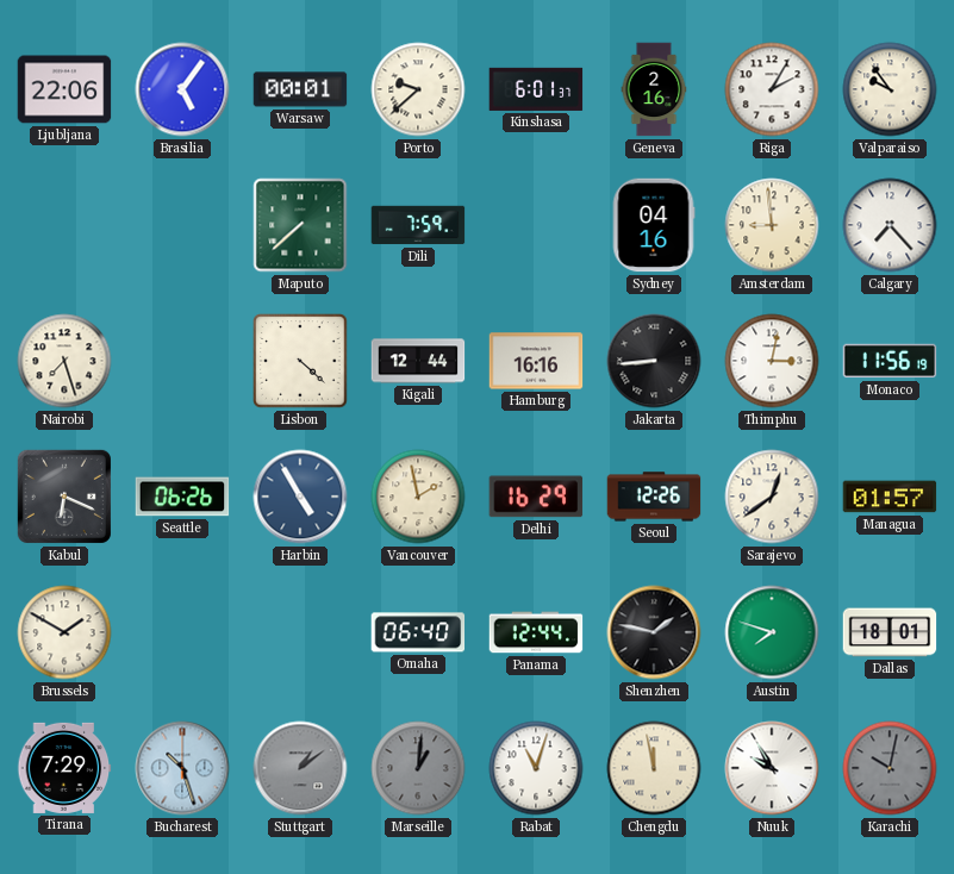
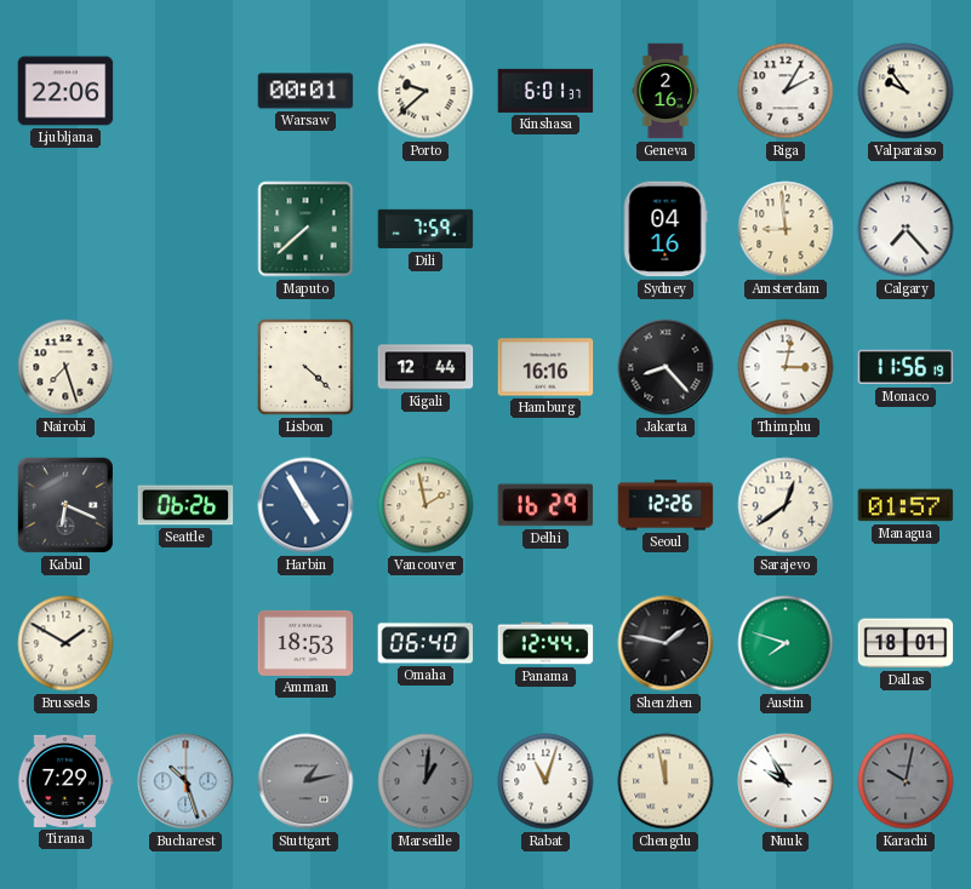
Brasilia: 5:06 -> none
Jakarta: 8:44 -> 8:23
Amman: none -> 18:53
Stuttgart: 1:09 -> 1:13
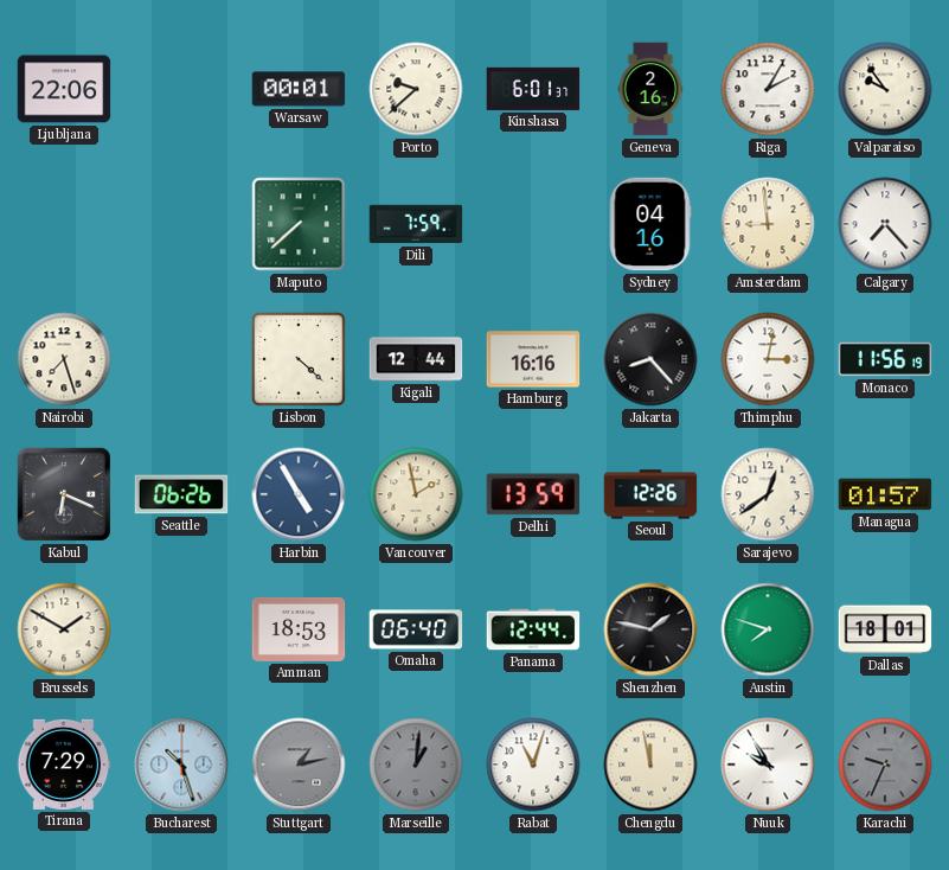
Delhi: 16:29 -> 13:59
Karachi: 10:02 -> 9:34
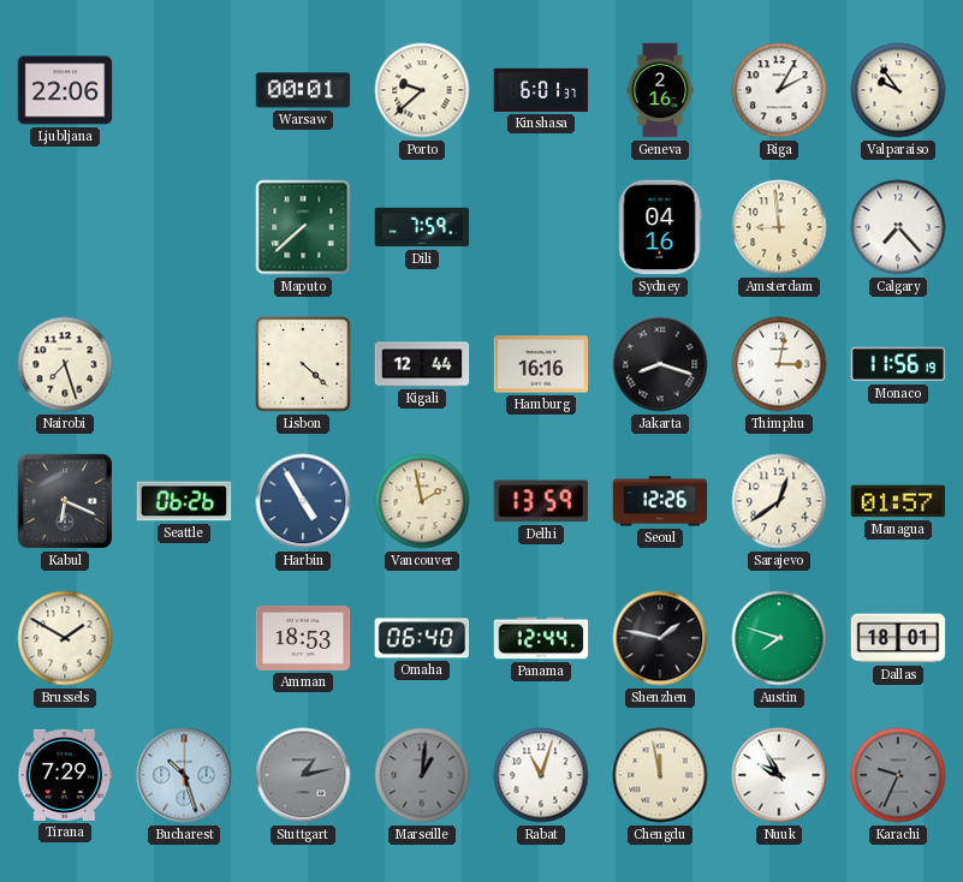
Jakarta: 8:23 -> 8:18
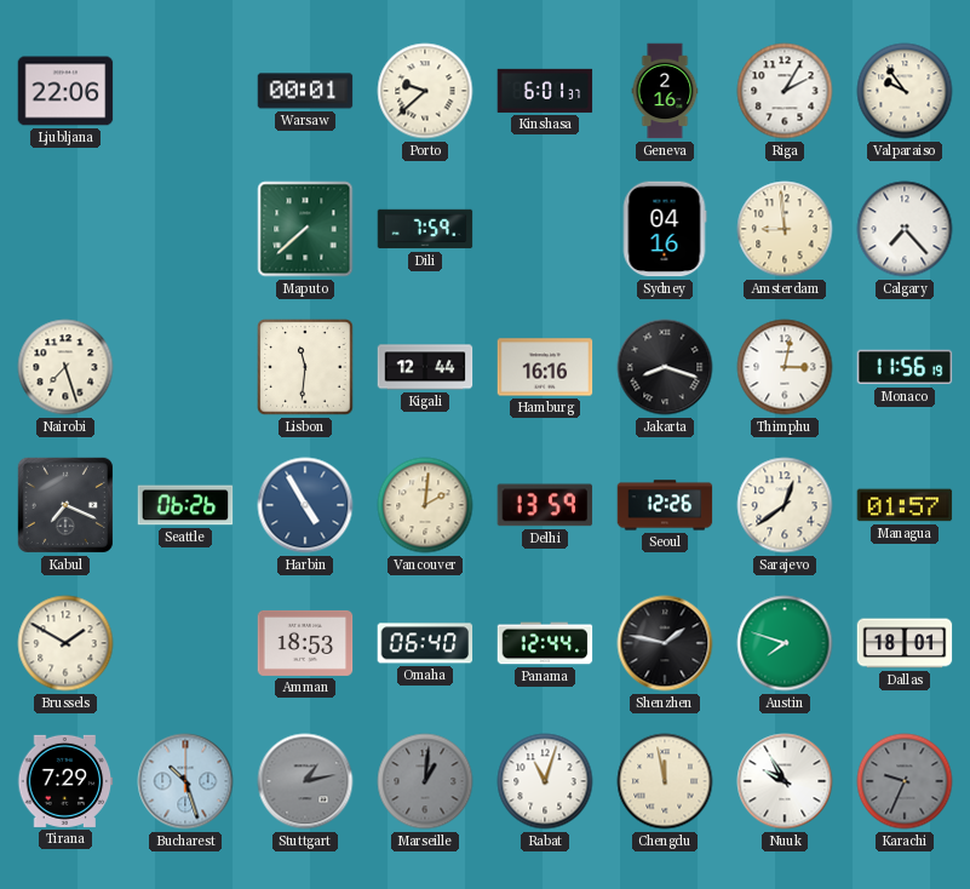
Lisbon: 4:22 -> 11:31
Kabul: 6:19 -> 7:19
Vancouver: 1:58 -> 2:01
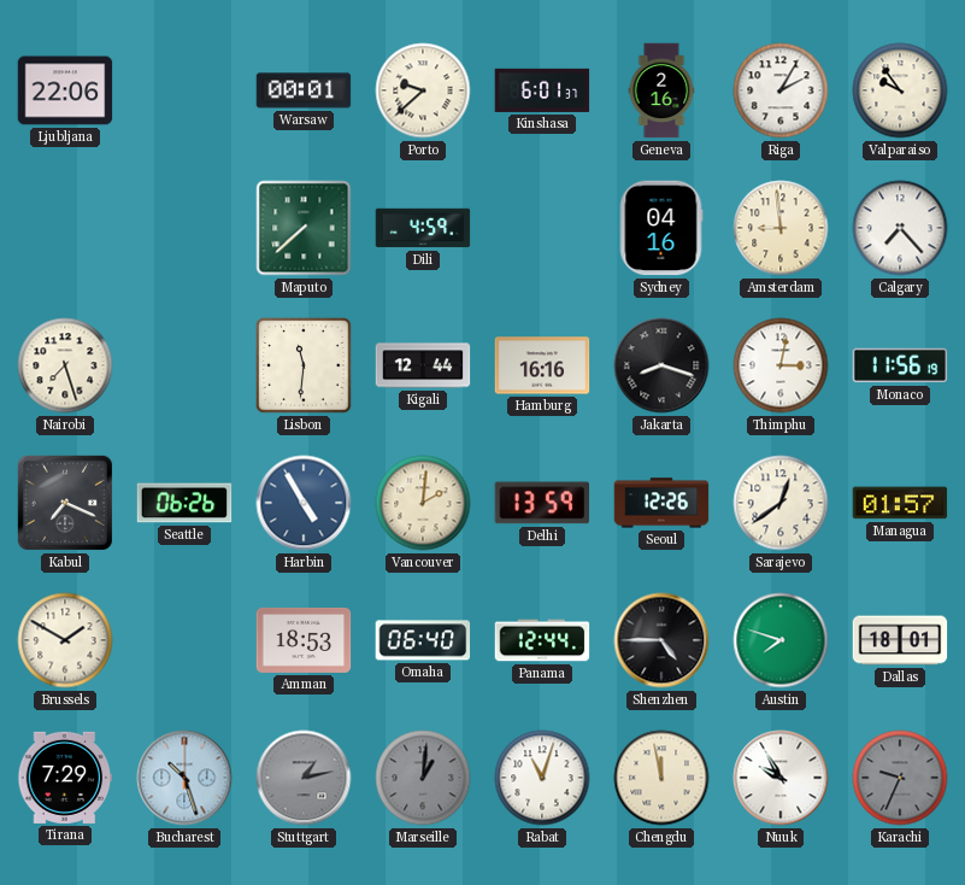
Dili: 7:59 -> 4:59
Shenzhen: 1:47 -> 4:45
